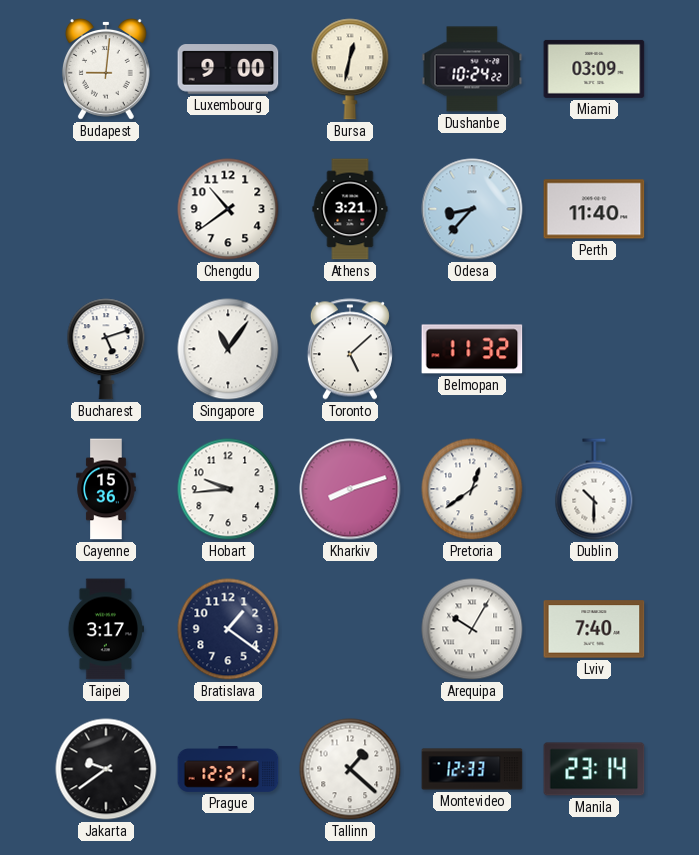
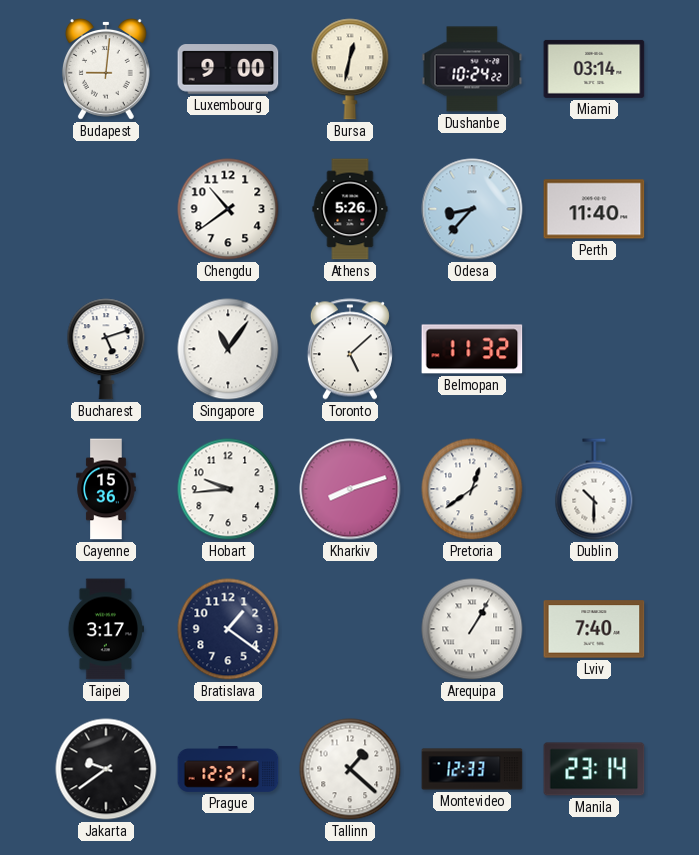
Miami: 03:09 -> 03:14
Athens: 3:21 -> 5:26
Arequipa: 10:05 -> 1:05
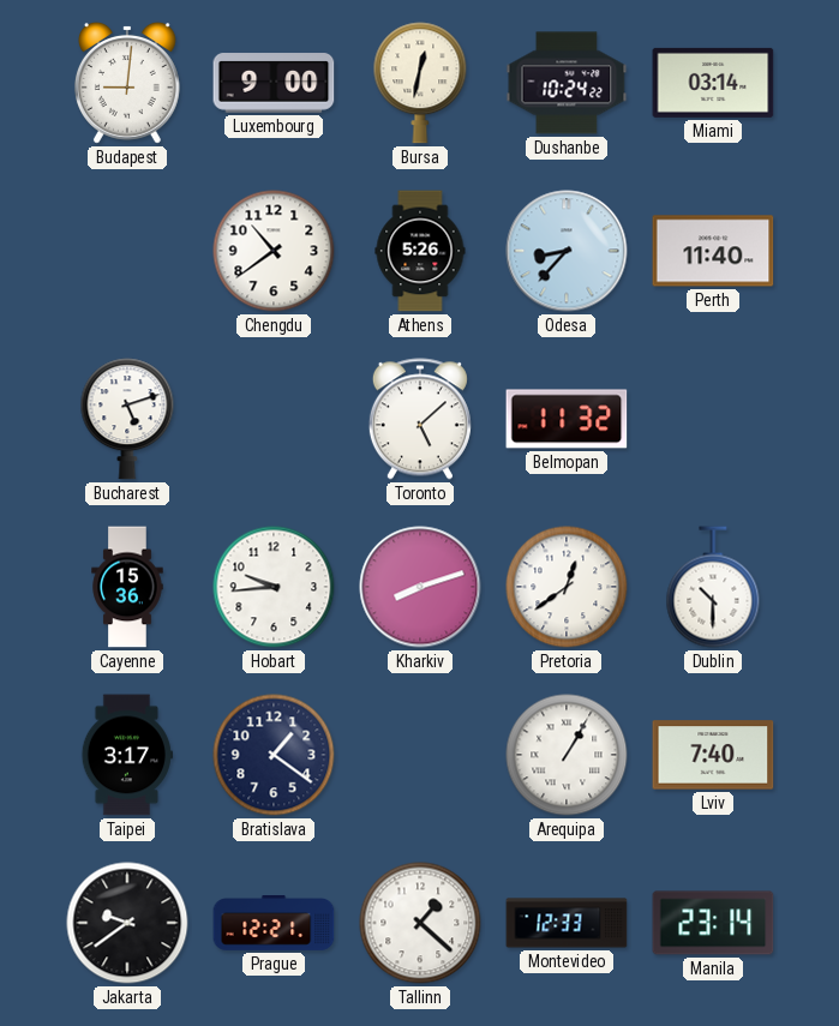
Singapore: 11:06 -> none
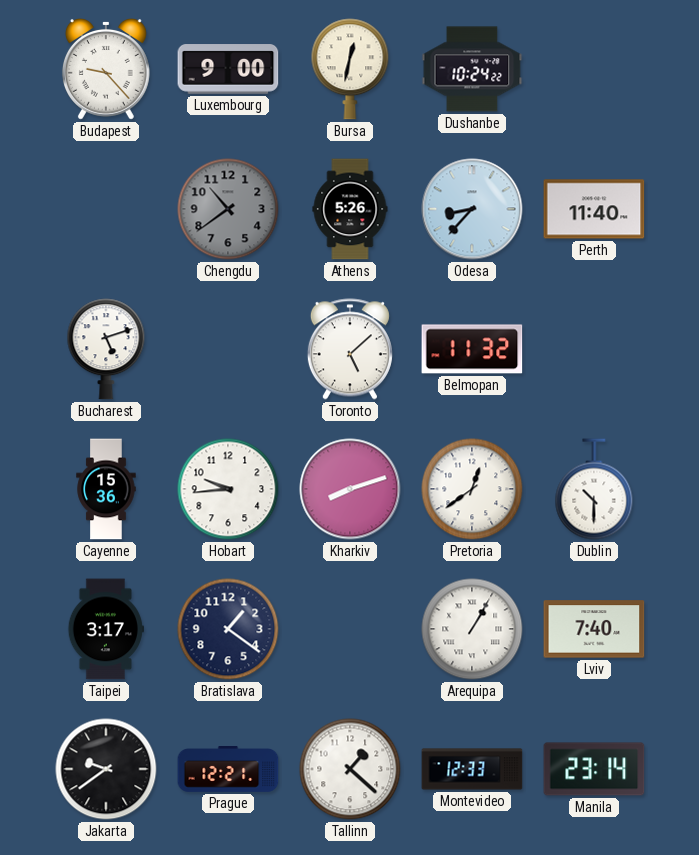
Budapest: 9:01 -> 9:23
Miami: 03:14 -> none
Chengdu dial: white -> grey
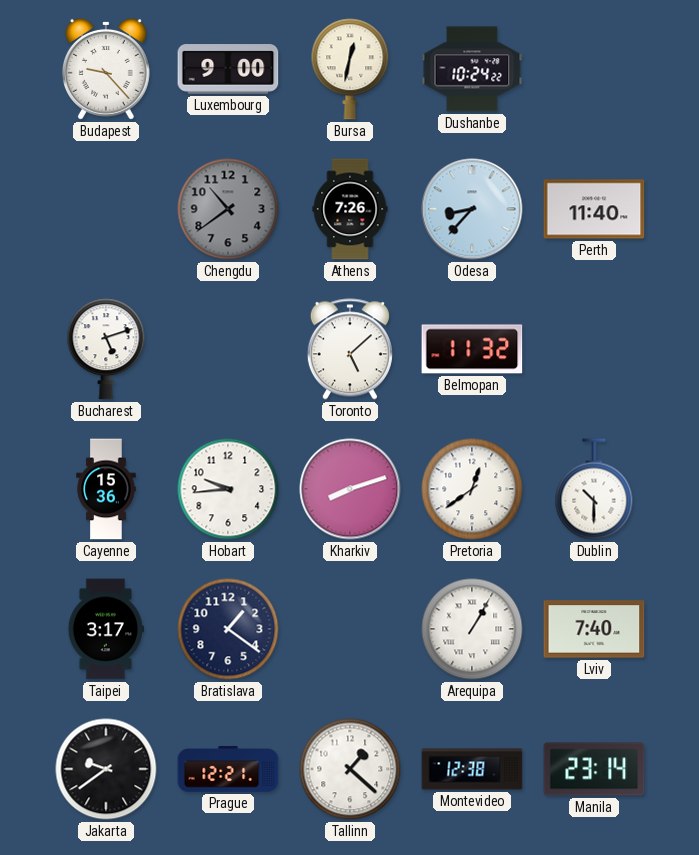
Athens: 5:26 -> 7:26
Montevideo: 12:33 -> 12:38
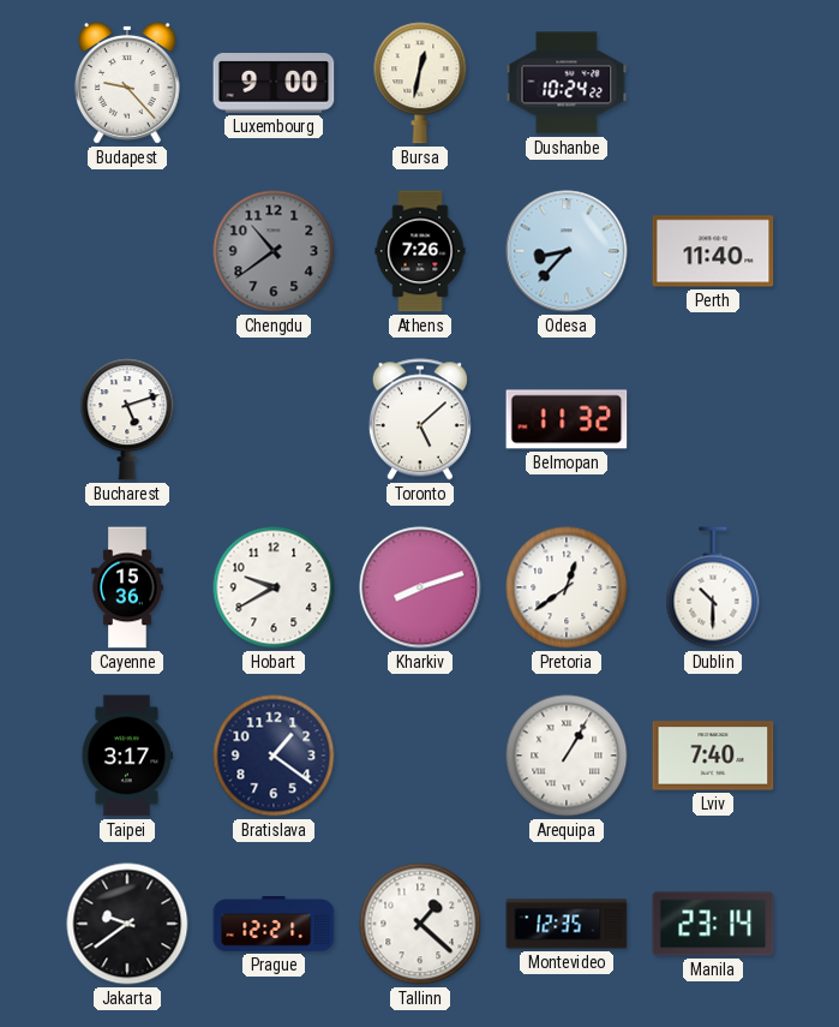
Hobart: 9:44 -> 9:40
Montevideo: 12:38 -> 12:35
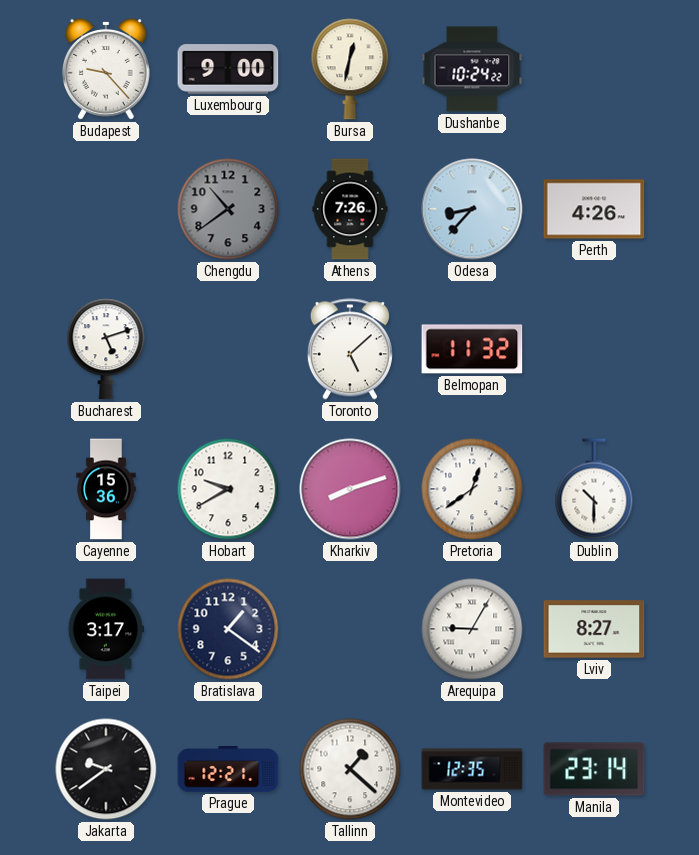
Perth: 11:40 -> 4:26
Arequipa: 1:05 -> 9:05
Lviv: 7:40 -> 8:27
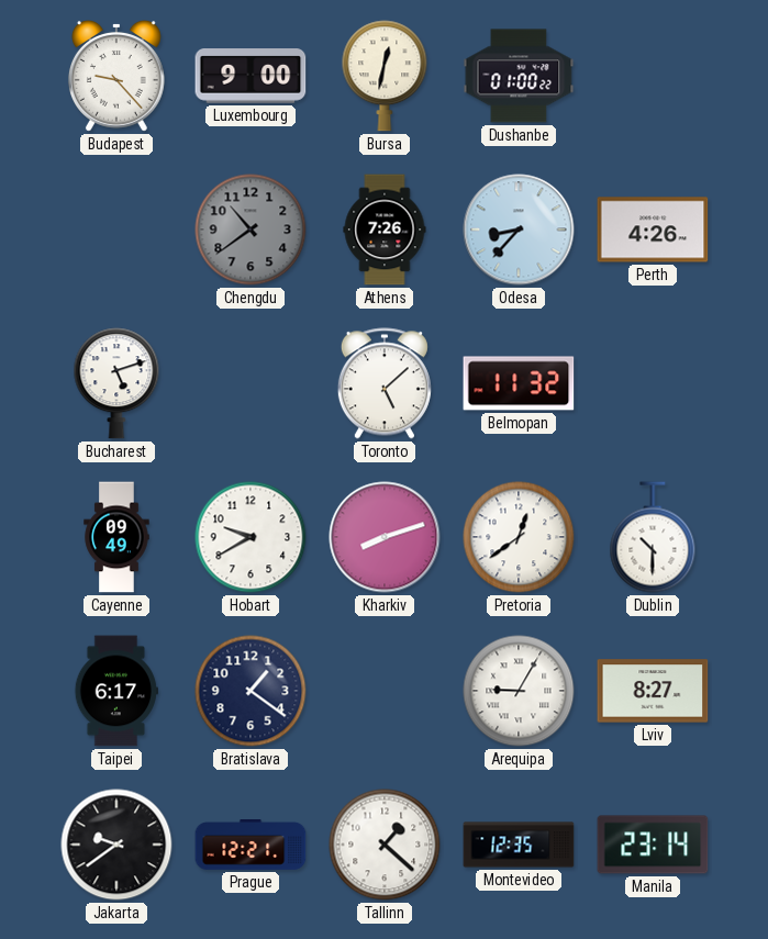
Dushanbe: 10:24 -> 01:00
Cayenne: 15:36 -> 09:49
Taipei: 3:17 -> 6:17
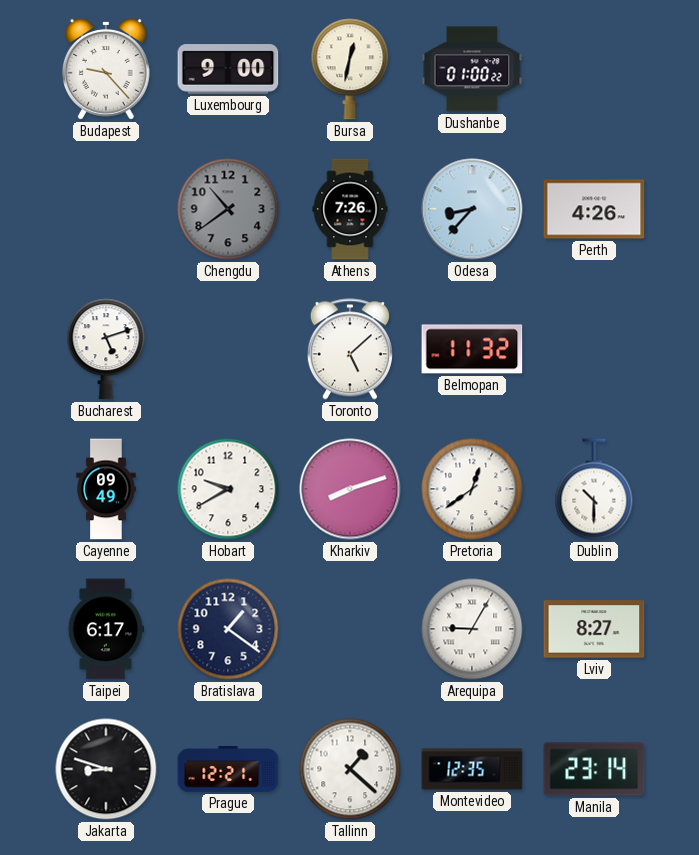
Jakarta: 9:39 -> 8:48
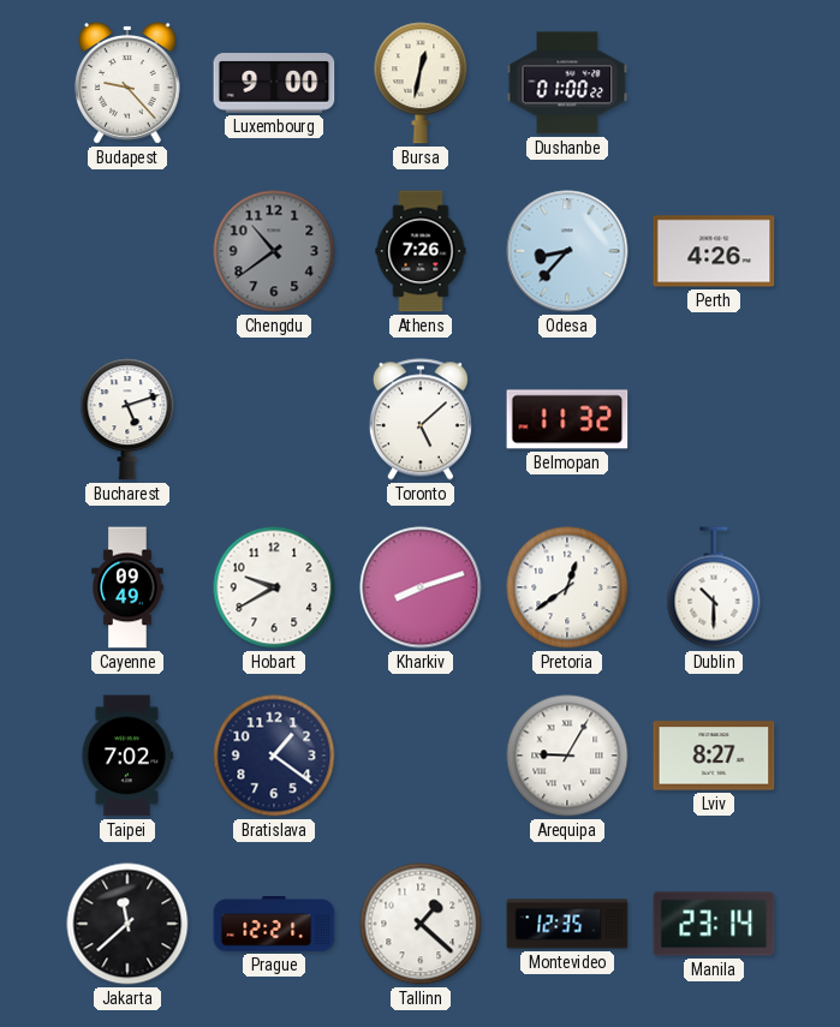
Taipei: 6:17 -> 7:02
Jakarta: 8:48 -> 11:38
